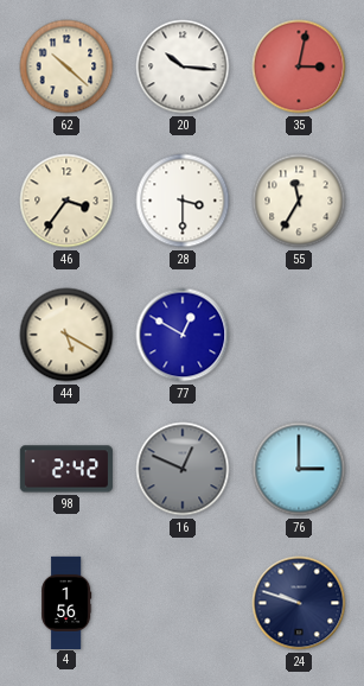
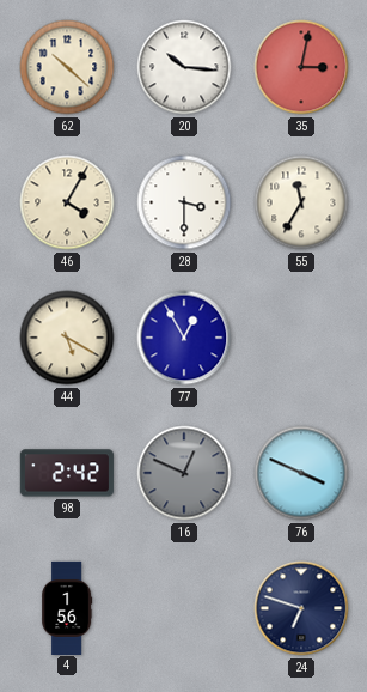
46: 3:36 -> 4:05
77: 12:50 -> 12:55
76: 3:00 -> 3:49
24: 9:48 -> 6:48
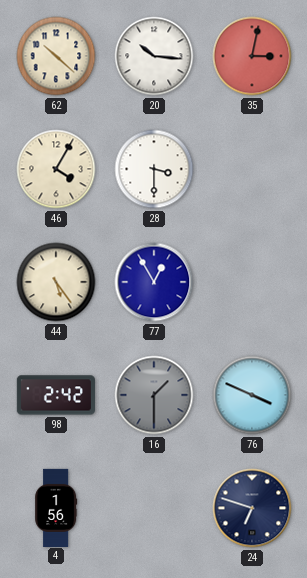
55: 11:35 -> none
44: 5:20 -> 5:24
16: 12:49 -> 1:30
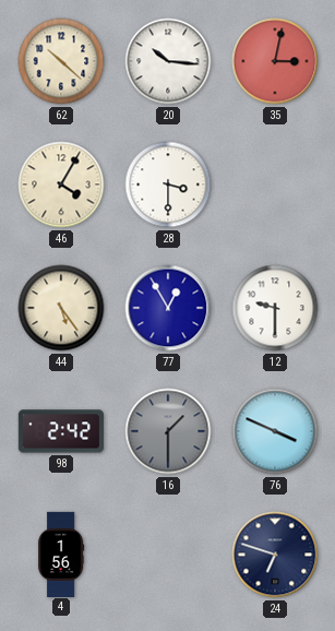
12: none -> 9:30
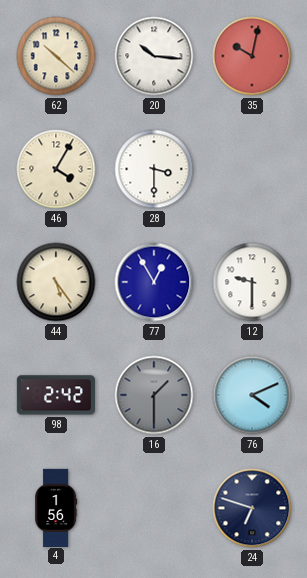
35: 3:02 -> 10:02
76: 3:49 -> 4:11
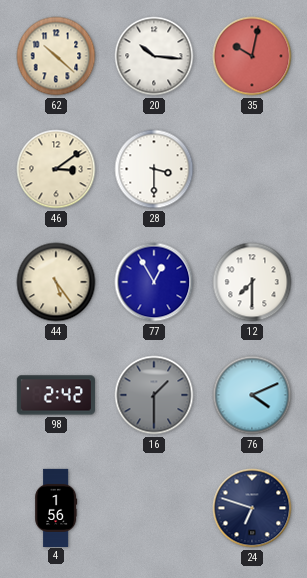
46: 4:05 -> 3:09
12: 9:30 -> 7:30
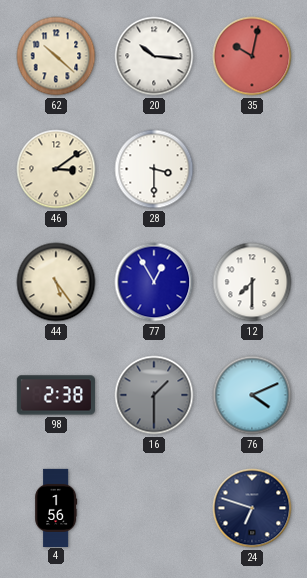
98: 2:42 -> 2:38
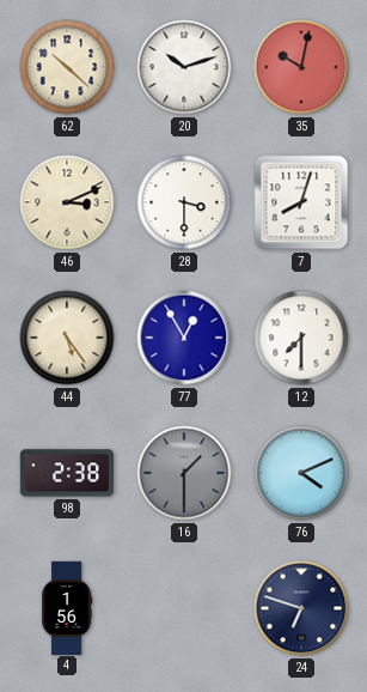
20: 10:16 -> 10:12
46: 3:09 -> 3:11
7: none -> 8:03
